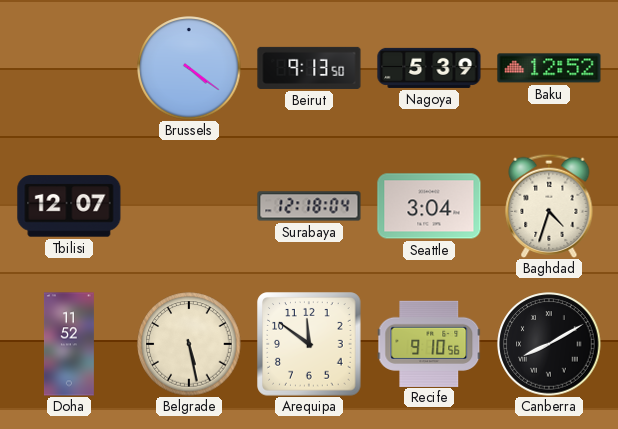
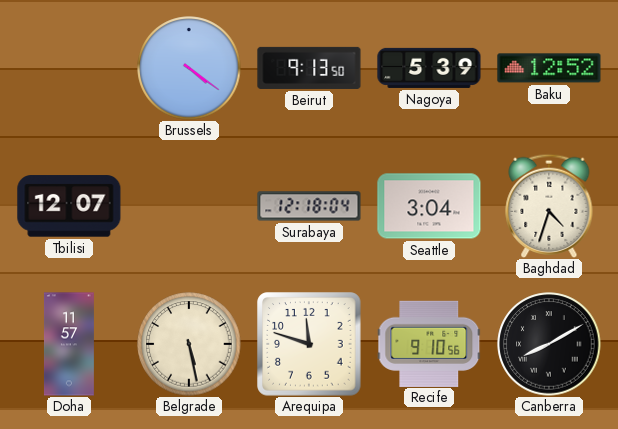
Doha: 11:52 -> 11:57
Arequipa: 11:51 -> 11:48
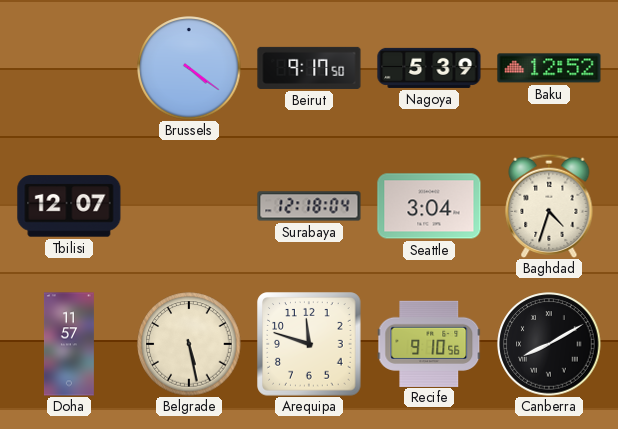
Beirut: 9:13 -> 9:17
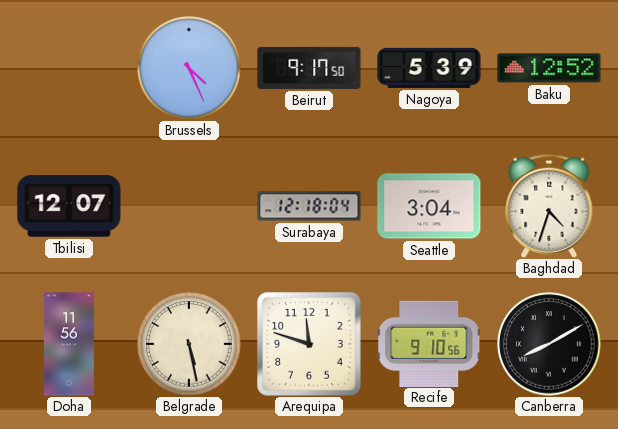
Brussels: 4:21 -> 4:26
Doha: 11:57 -> 11:56
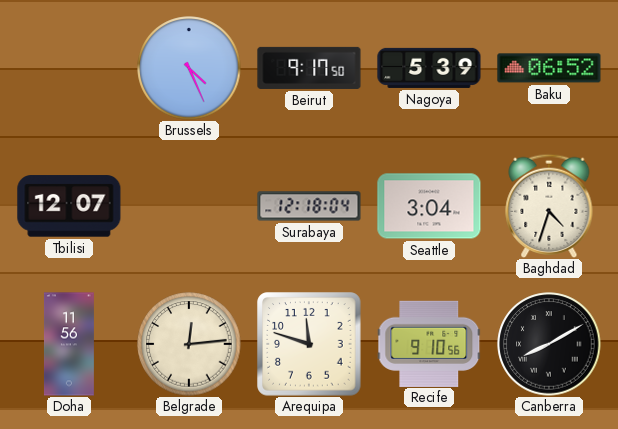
Baku: 12:52 -> 06:52
Belgrade: 5:28 -> 12:14
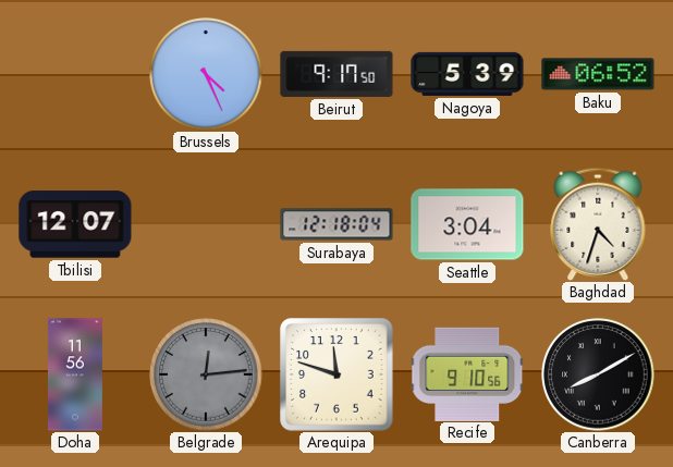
Belgrade dial: cream -> grey
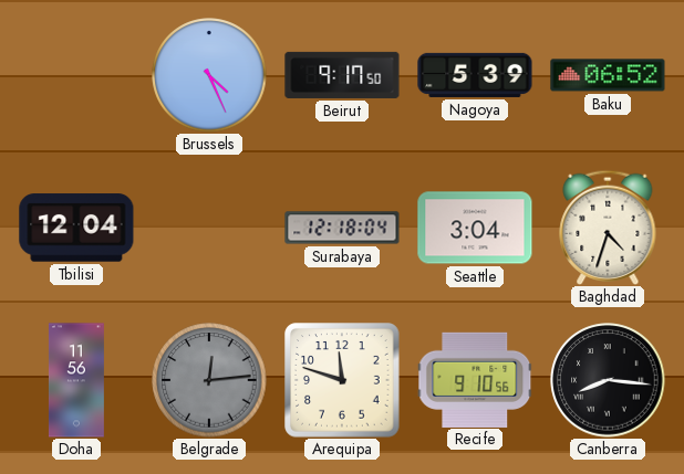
Tbilisi: 12:07 -> 12:04
Canberra: 8:10 -> 8:16
